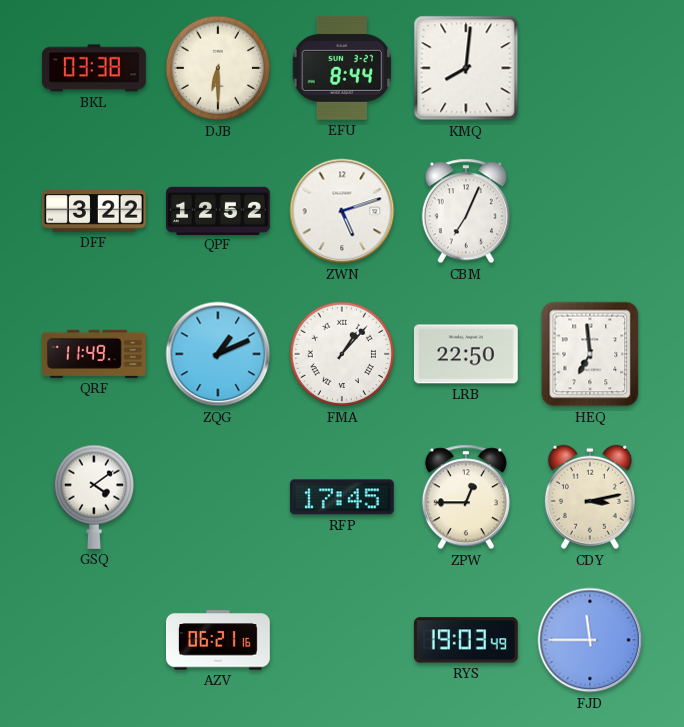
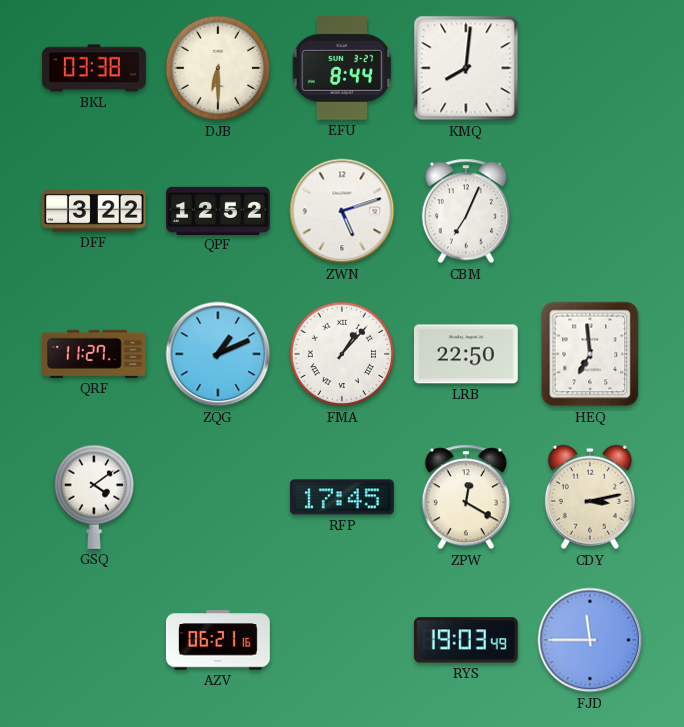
QRF: 11:49 -> 11:27
ZPW: 12:45 -> 12:20
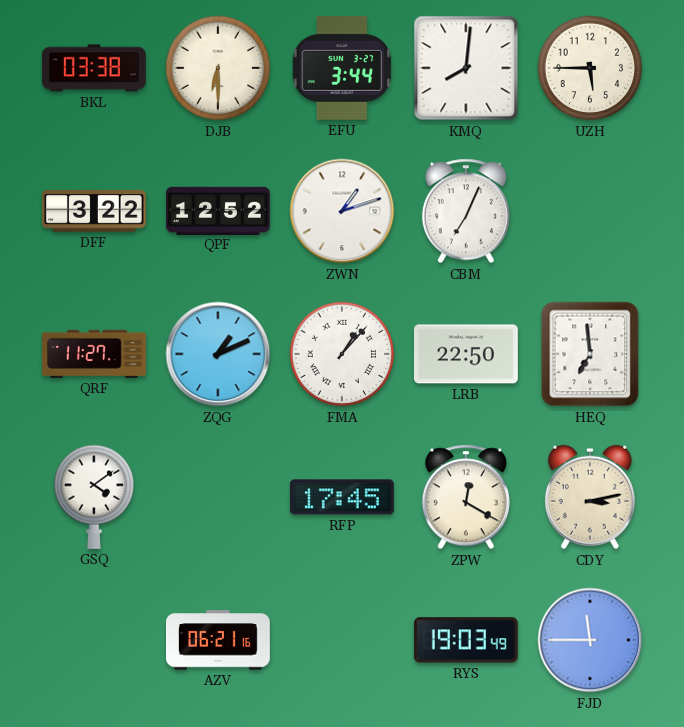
EFU: 8:44 -> 3:44
UZH: none -> 5:45
ZWN: 5:12 -> 1:12
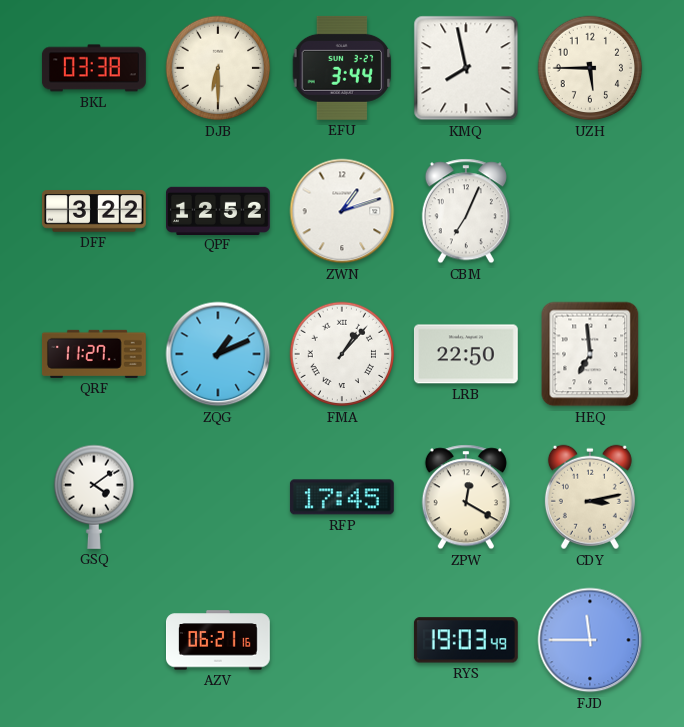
KMQ: 8:01 -> 7:58
